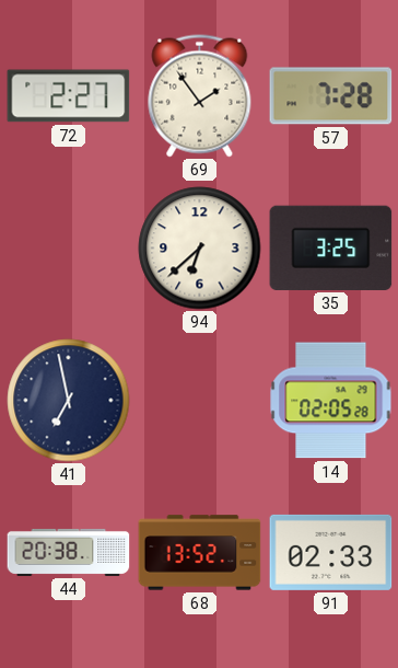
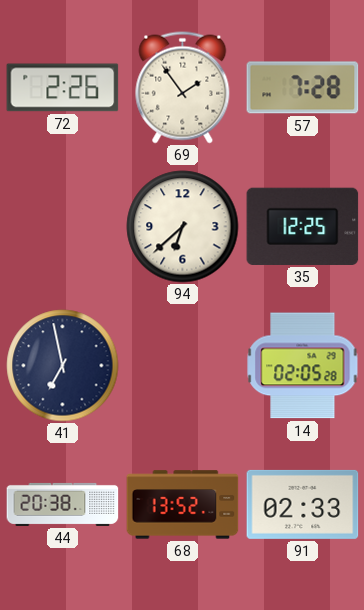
72: 2:27 -> 2:26
35: 3:25 -> 12:25
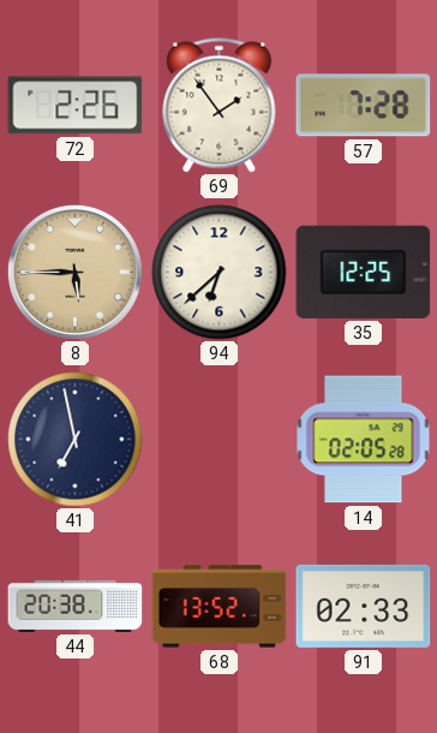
8: none -> 5:45
